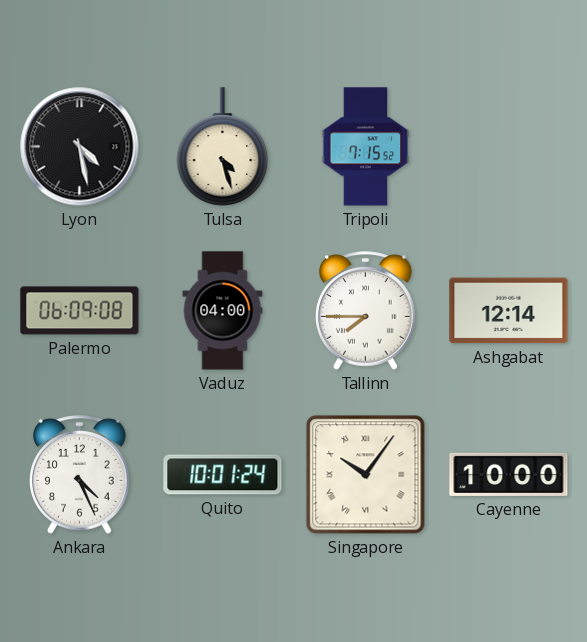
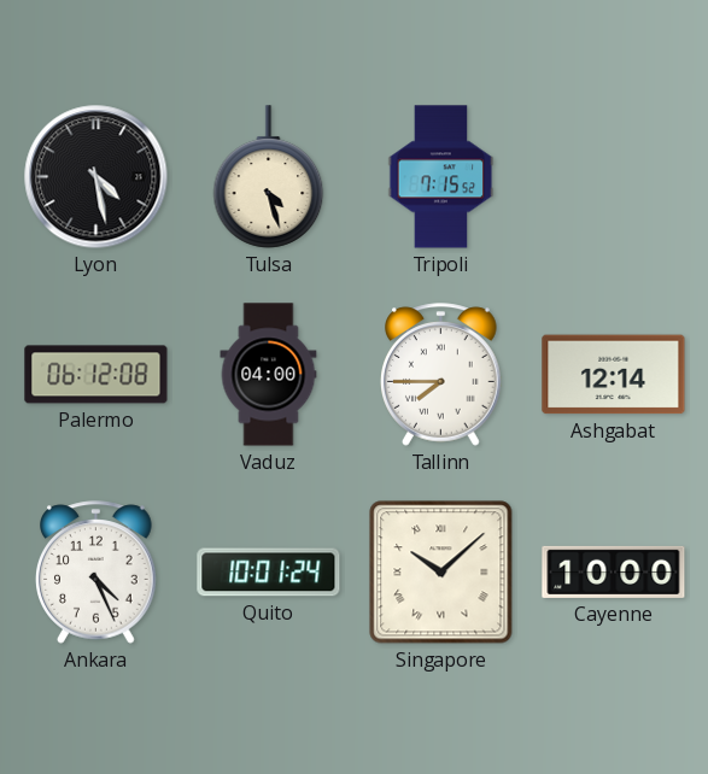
Palermo: 06:09 -> 06:12
Singapore: 10:06 -> 10:08
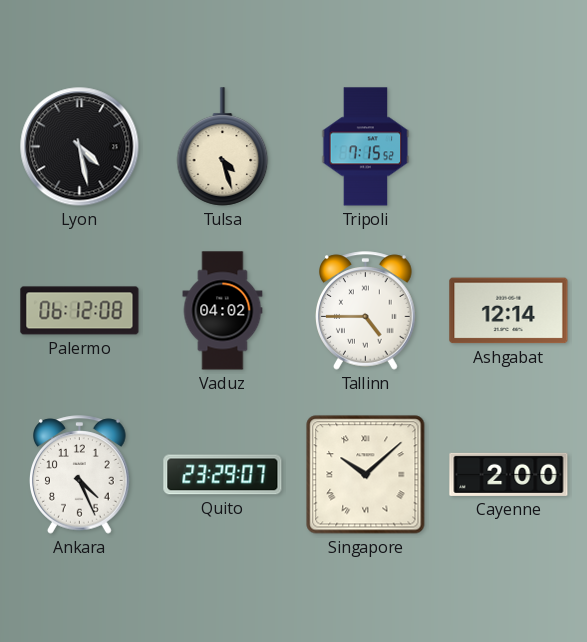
Vaduz: 04:00 -> 04:02
Tallinn: 7:45 -> 4:45
Quito: 10:01 -> 23:29
Cayenne: 10:00 -> 2:00
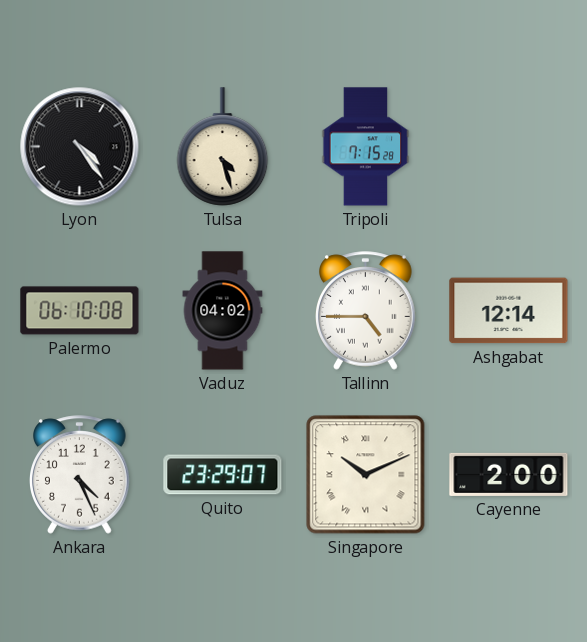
Lyon: 4:28 -> 4:24
Tripoli: 7:15:52 -> 7:15:28
Palermo: 06:12 -> 06:10
Singapore: 10:08 -> 10:11
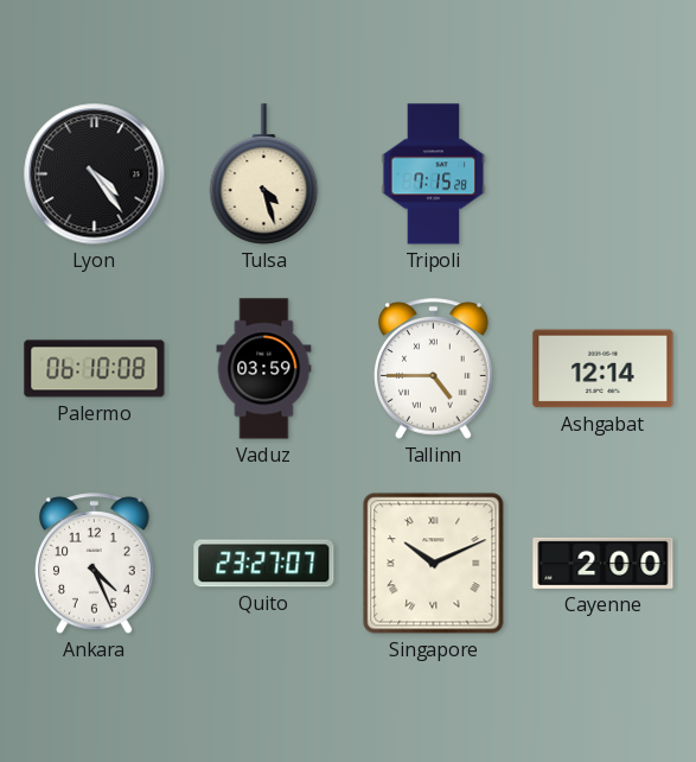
Vaduz: 04:02 -> 03:59
Quito: 23:29 -> 23:27
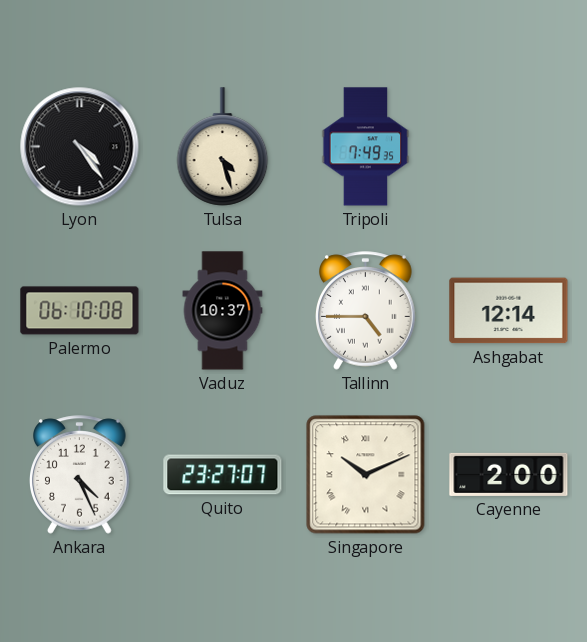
Tripoli: 7:15 -> 7:49
Vaduz: 03:59 -> 10:37
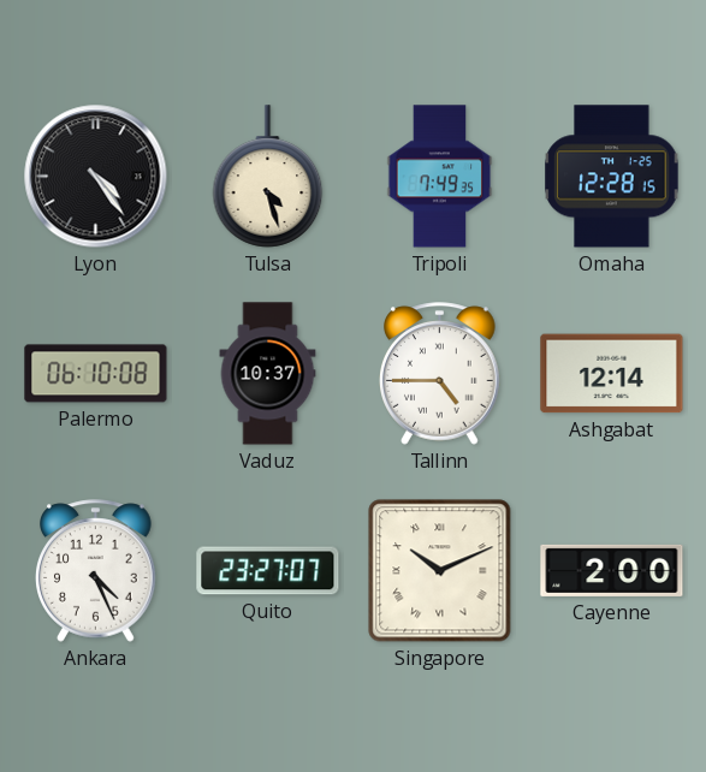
Omaha: none -> 12:28
